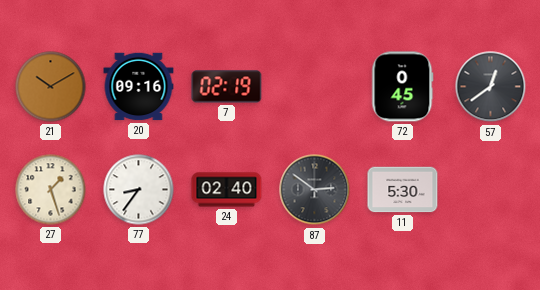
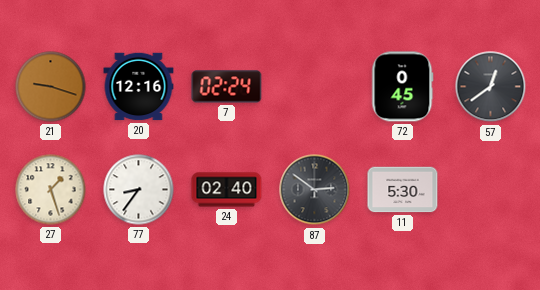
21: 10:10 -> 9:18
20: 09:16 -> 12:16
7: 02:19 -> 02:24
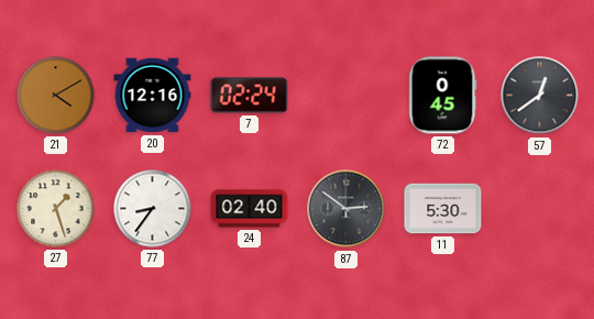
21: 9:18 -> 4:10
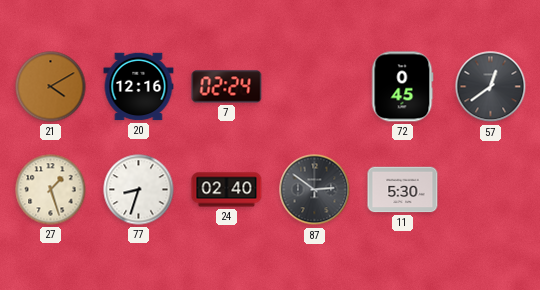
77: 8:36 -> 8:33
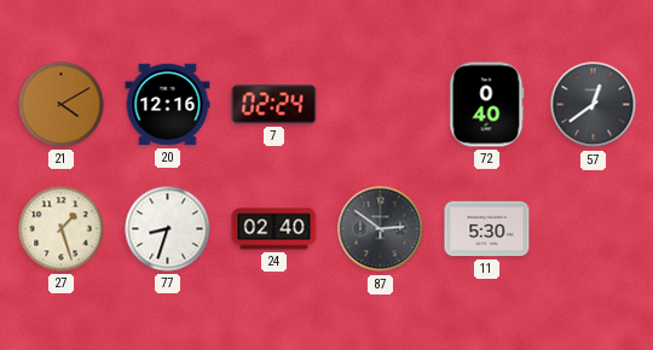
72: 0:45 -> 0:40
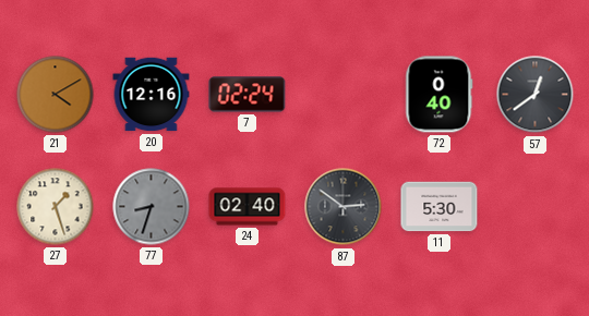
77 dial: white -> grey
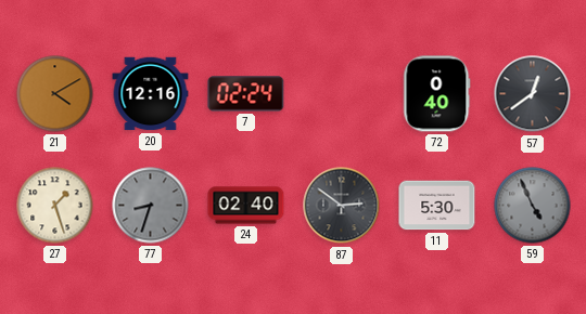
59: none -> 4:56
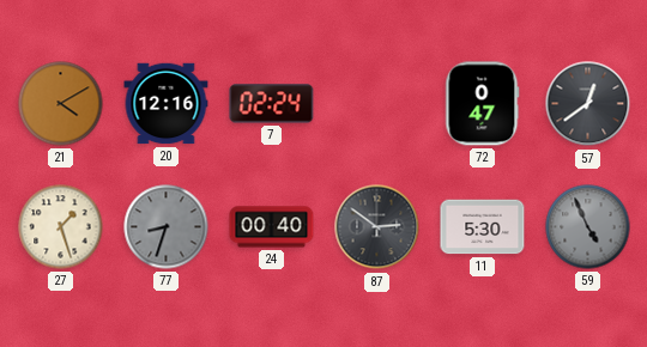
72: 0:40 -> 0:47
24: 02:40 -> 00:40
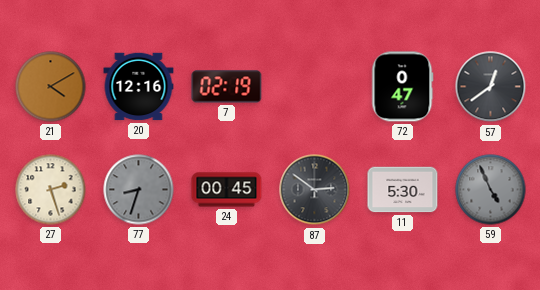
7: 02:24 -> 02:19
27: 1:27 -> 2:27
24: 00:40 -> 00:45
